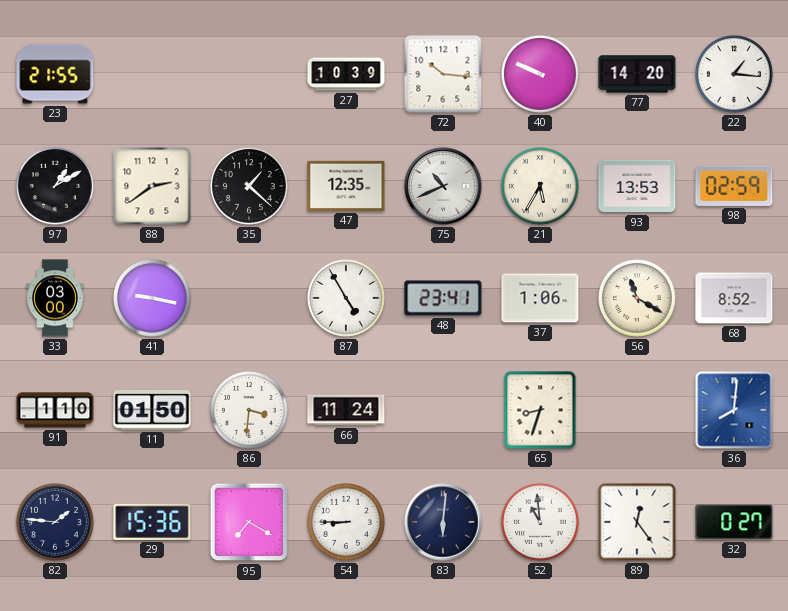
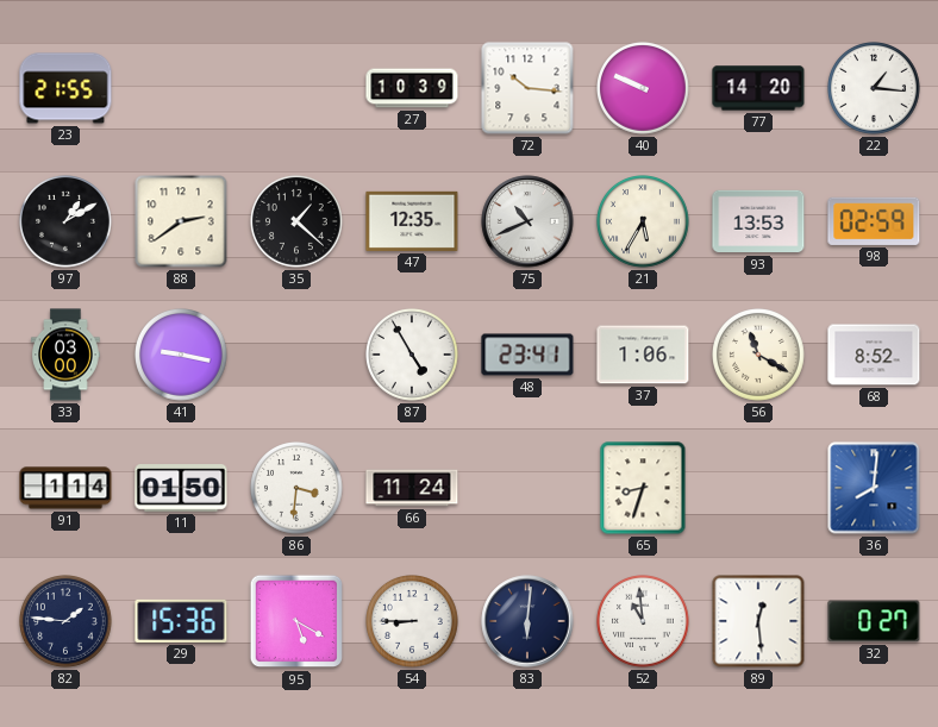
91: 1:10 -> 1:14
95: 7:20 -> 5:20
89: 12:24 -> 12:29
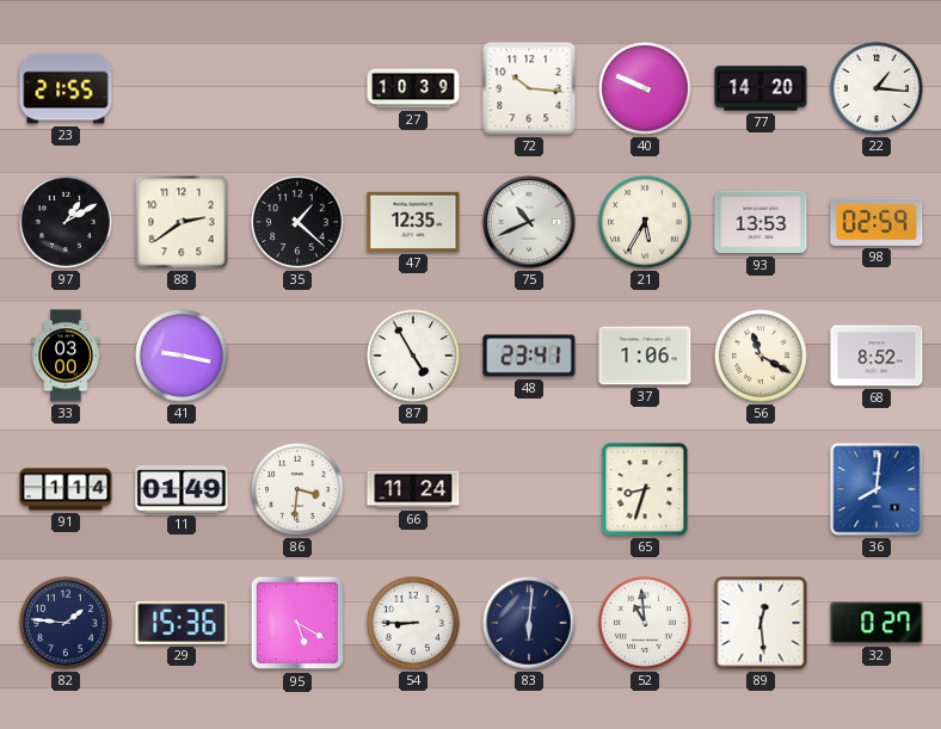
11: 01:50 -> 01:49
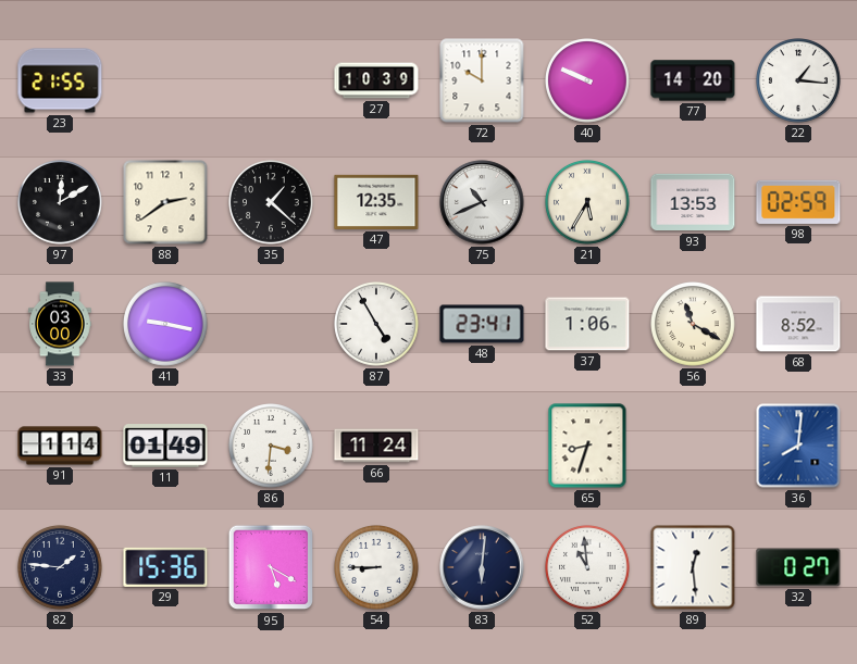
72: 10:16 -> 10:00
97: 1:10 -> 12:10
